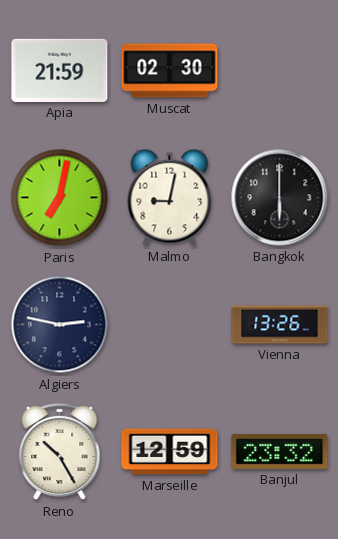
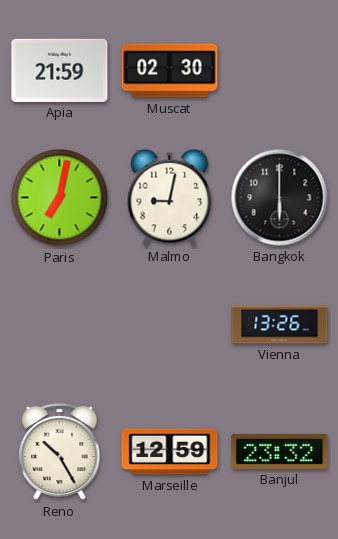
Algiers: 2:47 -> none
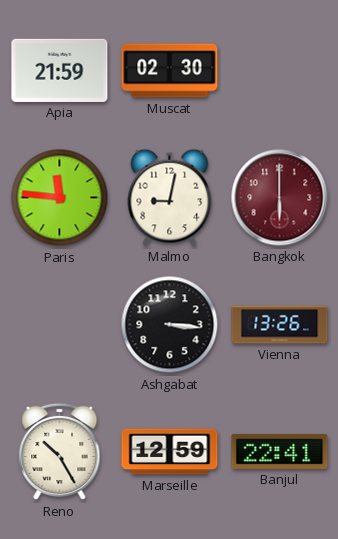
Paris: 7:02 -> 11:46
Bangkok dial: black -> burgundy
Ashgabat: none -> 3:16
Banjul: 23:32 -> 22:41
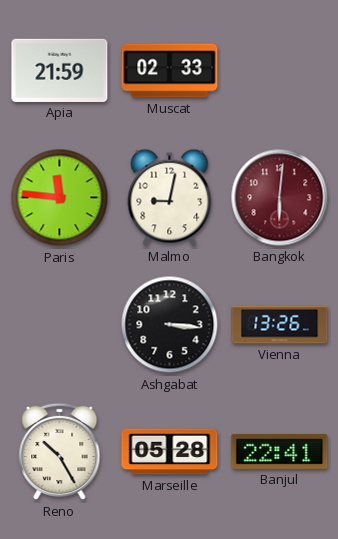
Muscat: 02:30 -> 02:33
Bangkok: 6:00 -> 6:01
Marseille: 12:59 -> 05:28
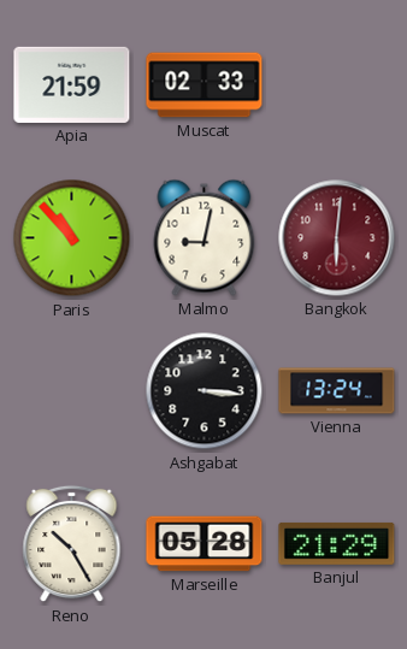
Paris: 11:46 -> 10:53
Vienna: 13:26 -> 13:24
Banjul: 22:41 -> 21:29
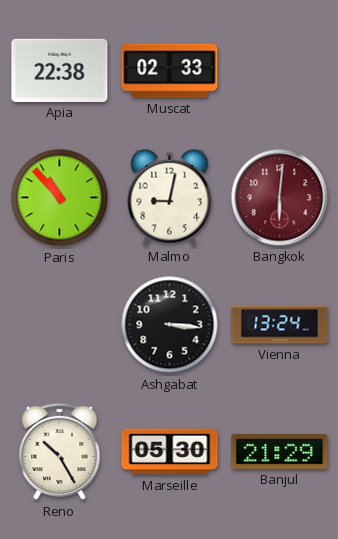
Apia: 21:59 -> 22:38
Marseille: 05:28 -> 05:30
